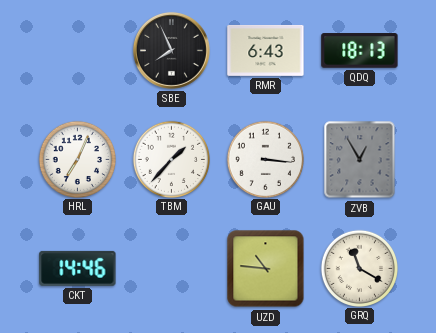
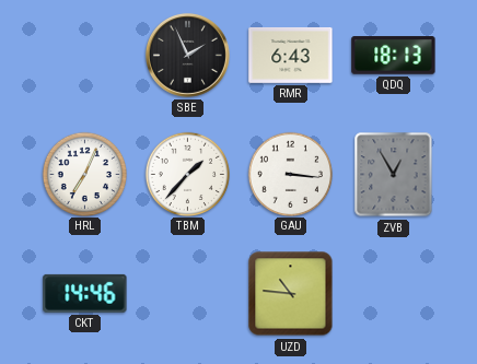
SBE: 7:56 -> 1:56
GRQ: 11:20 -> none
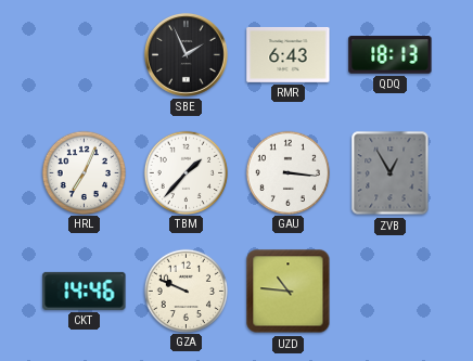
GZA: none -> 9:49
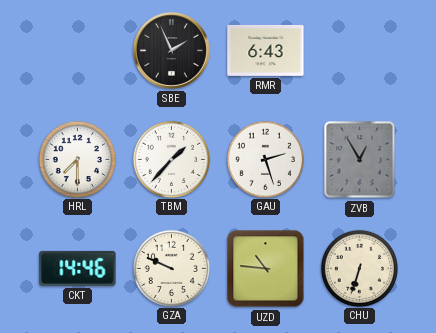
QDQ: 18:13 -> none
HRL: 7:04 -> 7:30
GAU: 3:16 -> 2:27
CHU: none -> 6:33
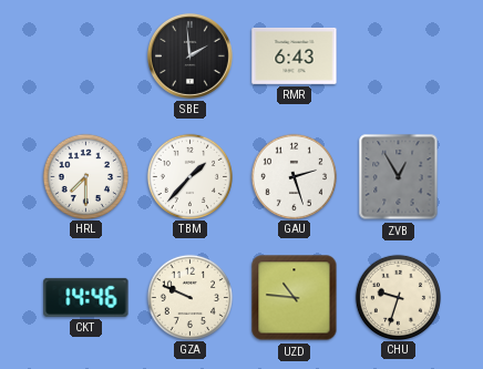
SBE: 1:56 -> 1:59
CHU: 6:33 -> 9:33
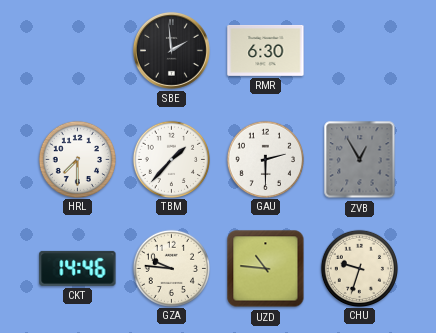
RMR: 6:43 -> 6:30
GAU: 2:27 -> 2:30
GZA: 9:49 -> 9:46
